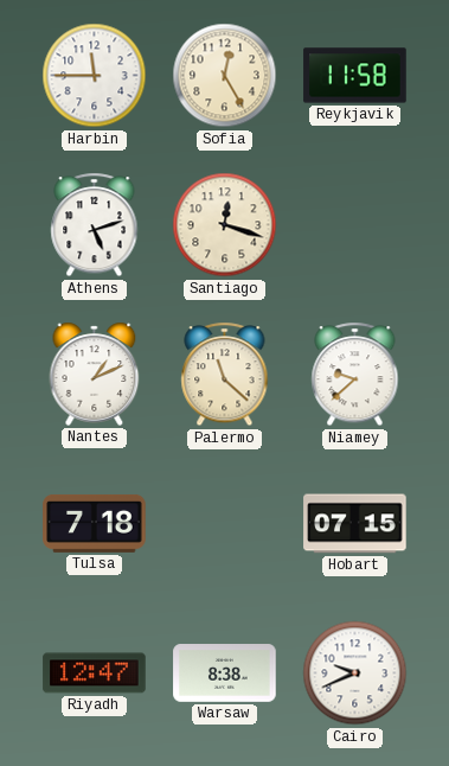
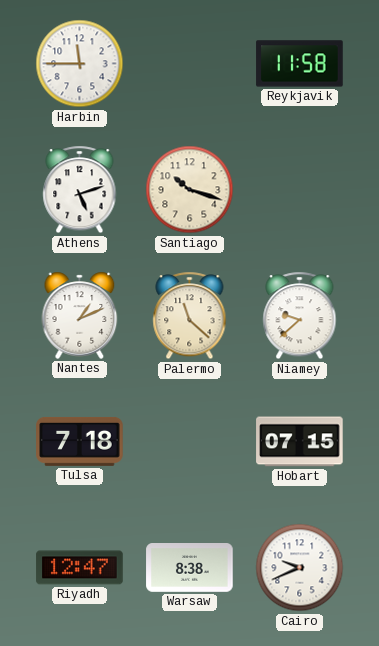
Sofia: 12:25 -> none
Santiago: 12:18 -> 10:18
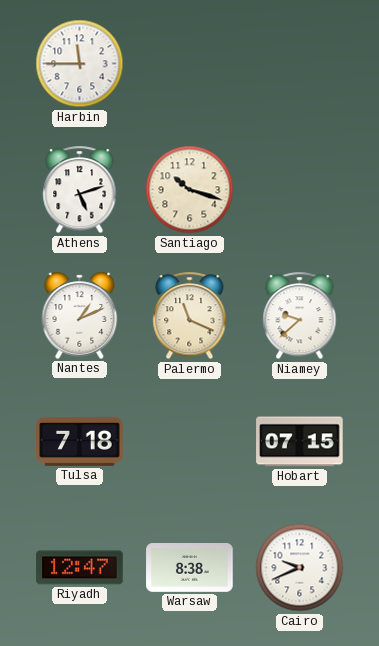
Reykjavik: 11:58 -> none
Palermo: 11:22 -> 11:19
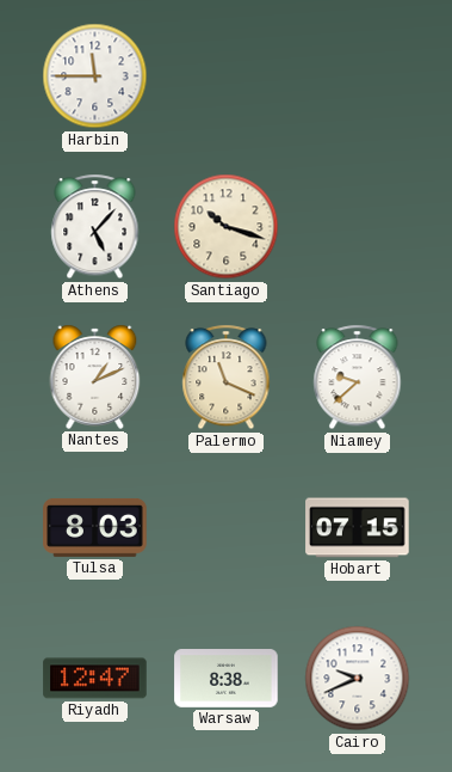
Athens: 5:12 -> 5:07
Tulsa: 7:18 -> 8:03
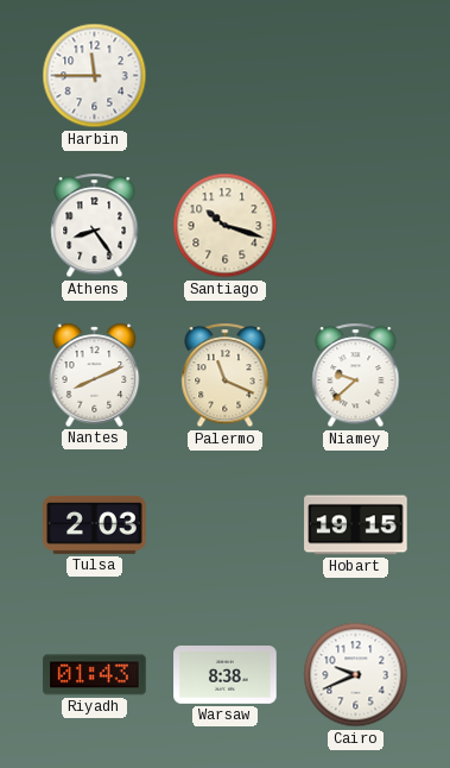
Athens: 5:07 -> 8:24
Nantes: 1:11 -> 8:11
Tulsa: 8:03 -> 2:03
Hobart: 07:15 -> 19:15
Riyadh: 12:47 -> 01:43
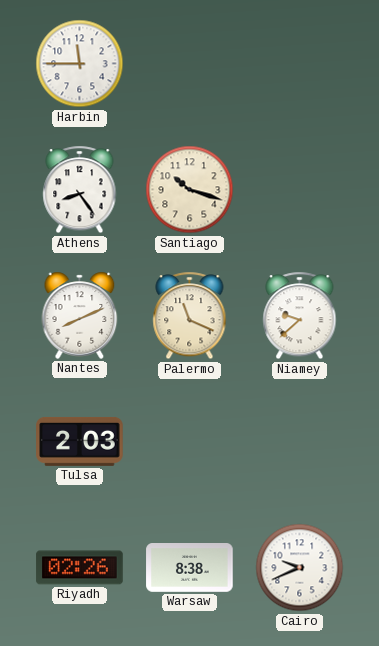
Hobart: 19:15 -> none
Riyadh: 01:43 -> 02:26
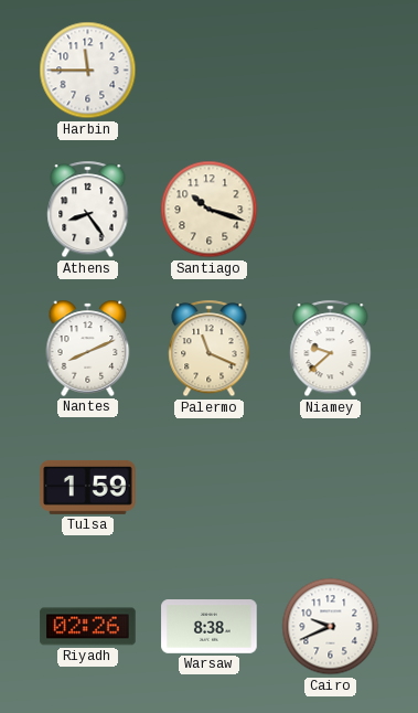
Tulsa: 2:03 -> 1:59
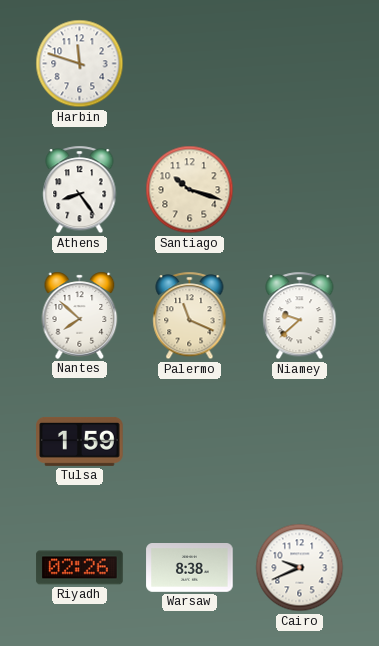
Harbin: 11:45 -> 11:48
Nantes: 8:11 -> 7:52
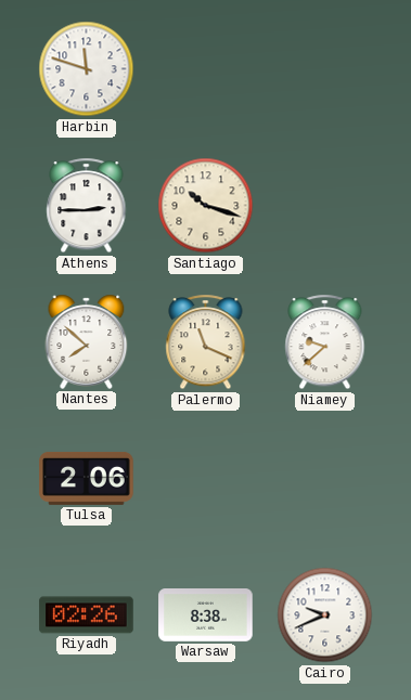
Athens: 8:24 -> 2:45
Tulsa: 1:59 -> 2:06
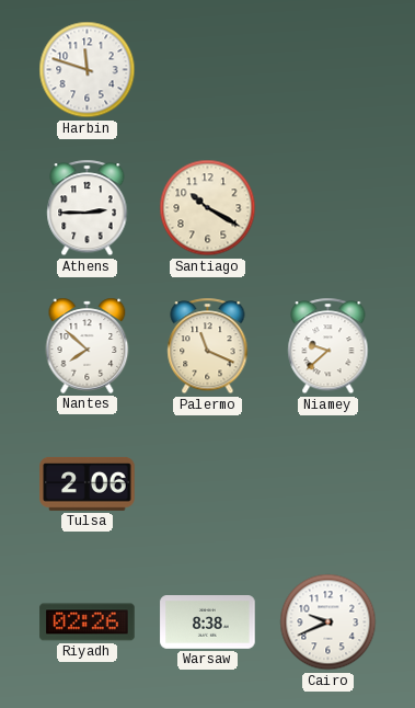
Santiago: 10:18 -> 10:20
